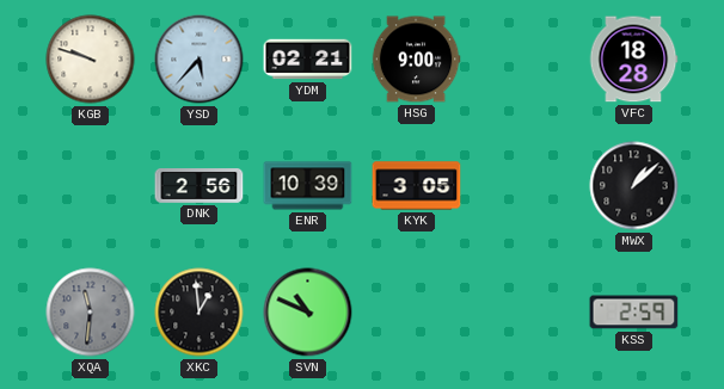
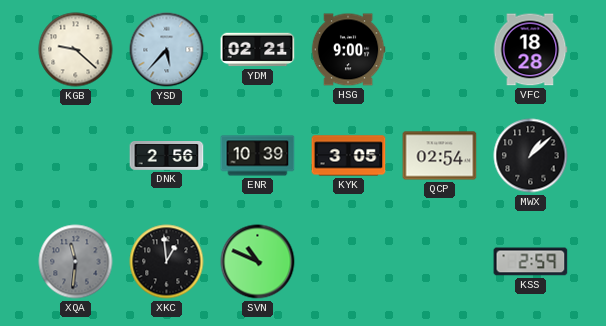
KGB: 9:48 -> 9:22
QCP: none -> 02:54
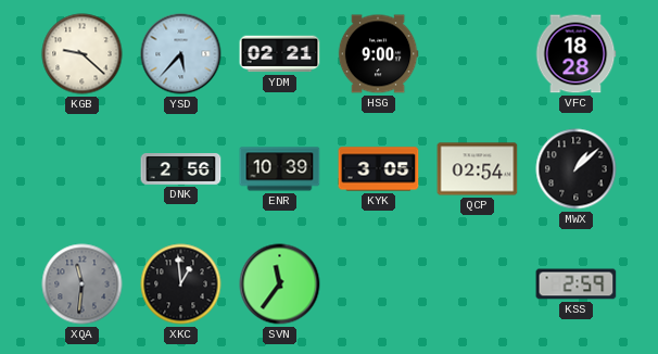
SVN: 10:49 -> 11:36
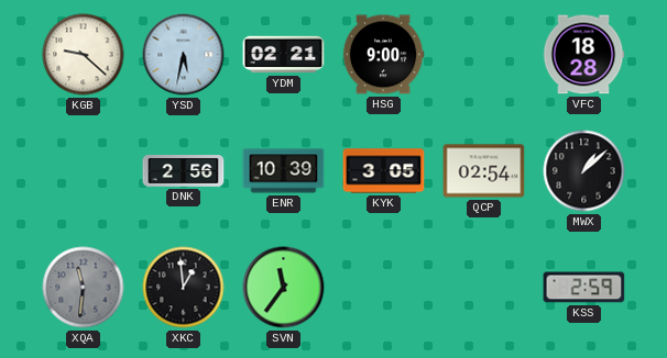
YSD: 5:37 -> 5:32
